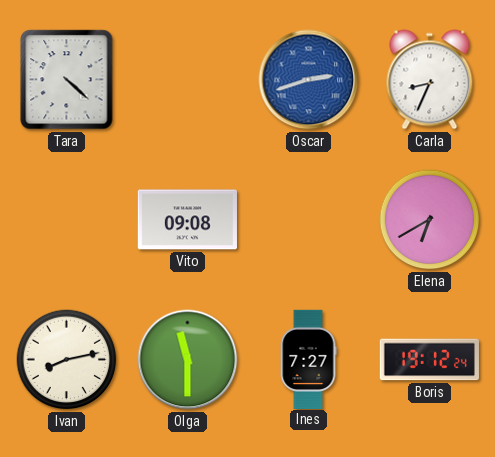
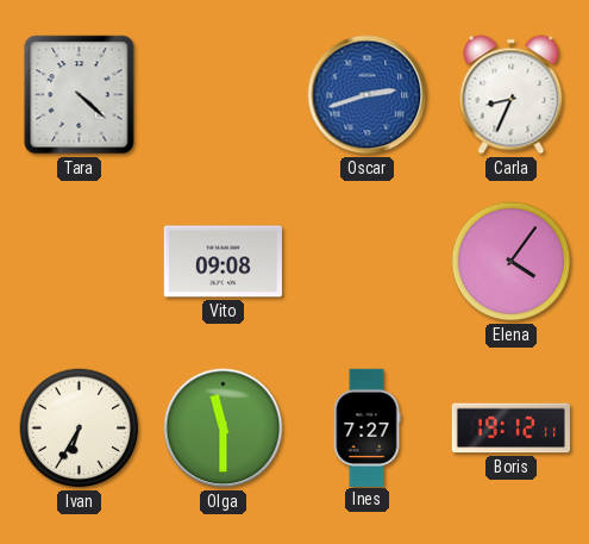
Elena: 6:40 -> 4:06
Ivan: 8:13 -> 6:35
Boris: 19:12:24 -> 19:12:11
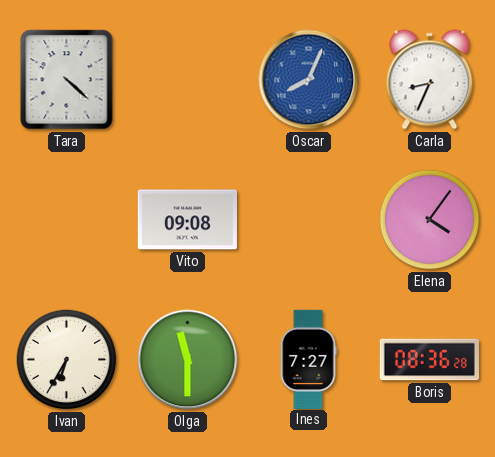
Oscar: 2:42 -> 8:04
Boris: 19:12 -> 08:36
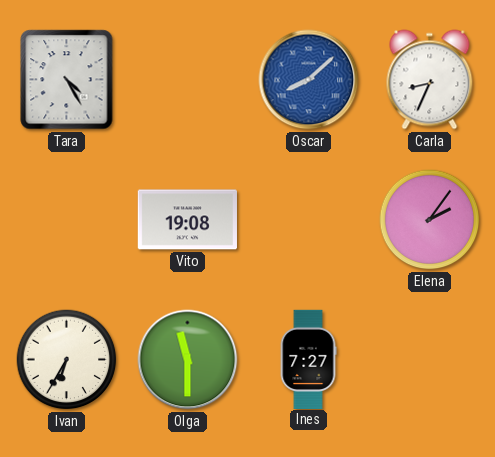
Tara: 4:22 -> 4:25
Oscar: 8:04 -> 8:08
Vito: 09:08 -> 19:08
Elena: 4:06 -> 2:06
Boris: 08:36 -> none
